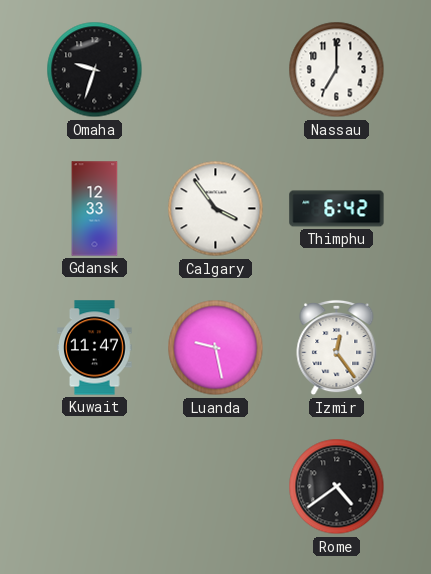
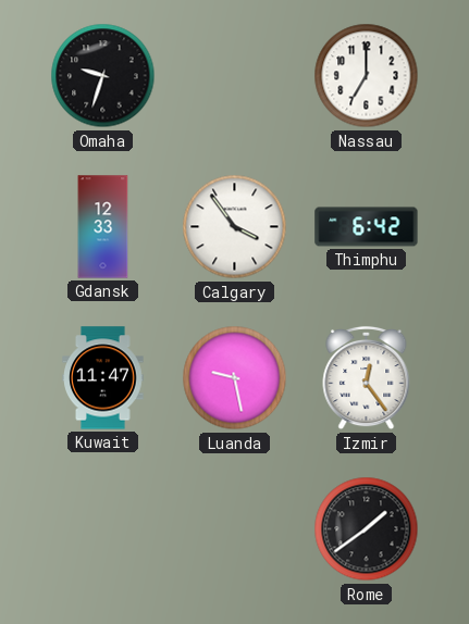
Rome: 4:39 -> 1:39
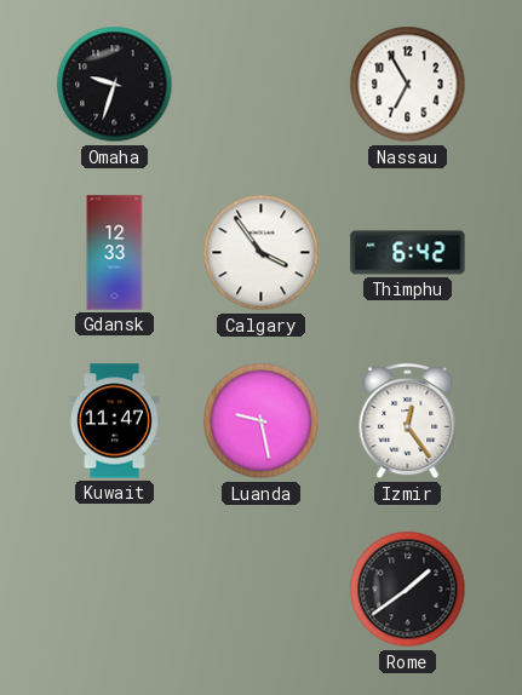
Nassau: 7:00 -> 6:55
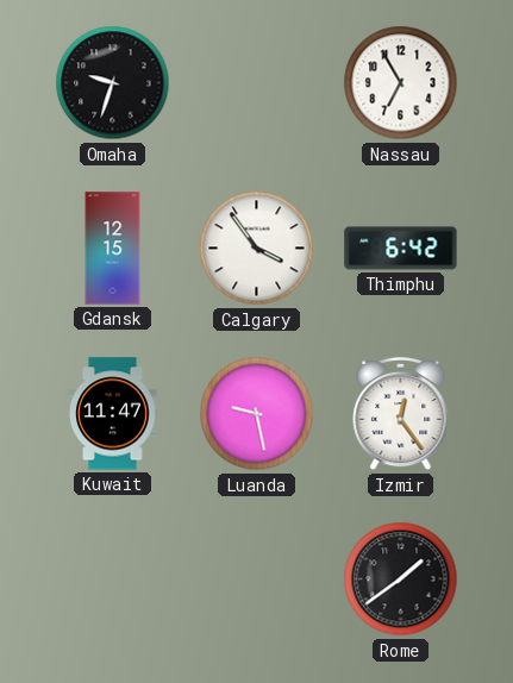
Gdansk: 12:33 -> 12:15
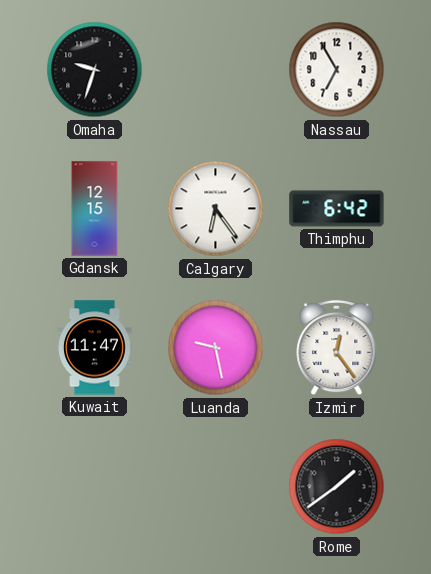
Calgary: 3:54 -> 6:24
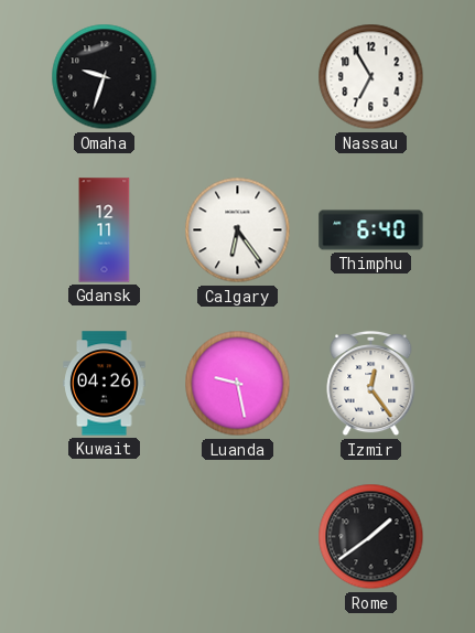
Gdansk: 12:15 -> 12:11
Thimphu: 6:42 -> 6:40
Kuwait: 11:47 -> 04:26
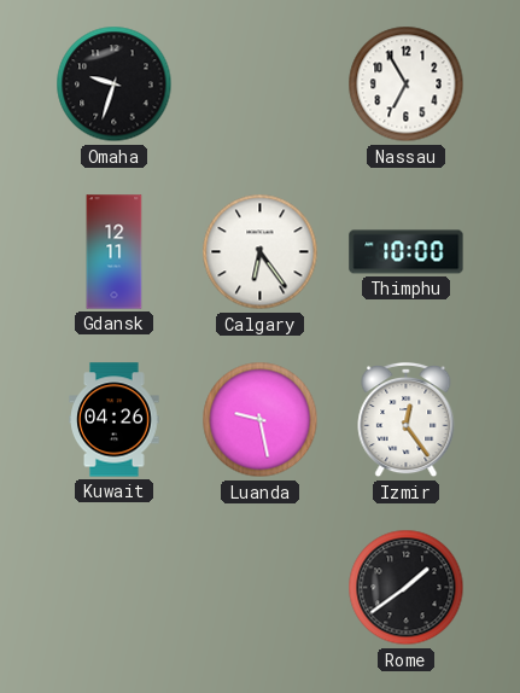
Thimphu: 6:40 -> 10:00
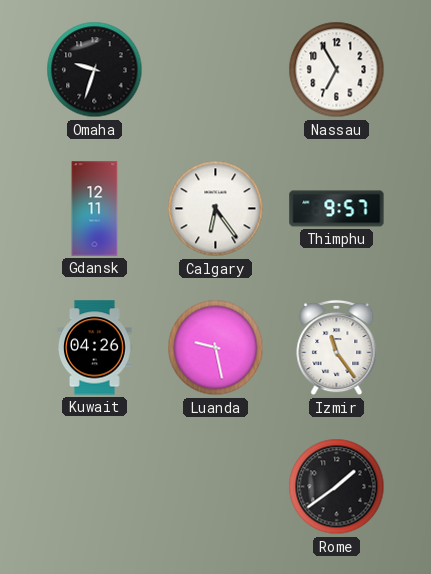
Thimphu: 10:00 -> 9:57
Izmir: 12:24 -> 11:24
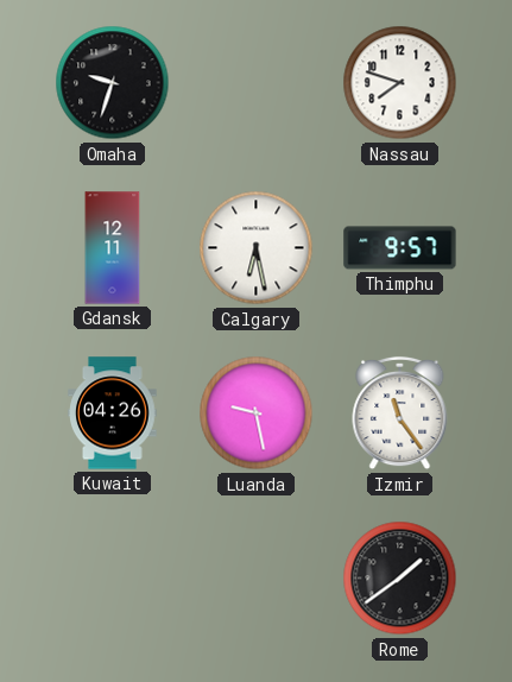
Nassau: 6:55 -> 7:48
Calgary: 6:24 -> 6:28
